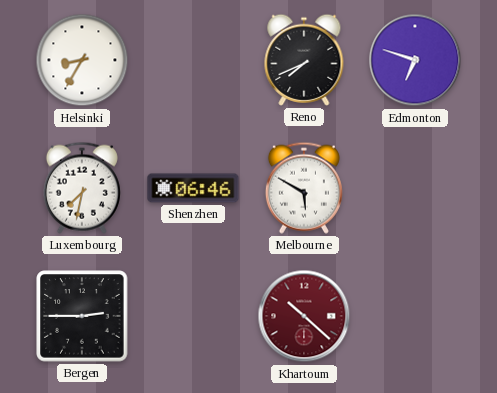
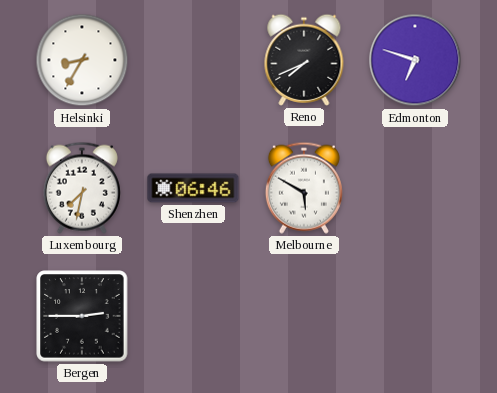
Khartoum: 10:22 -> none
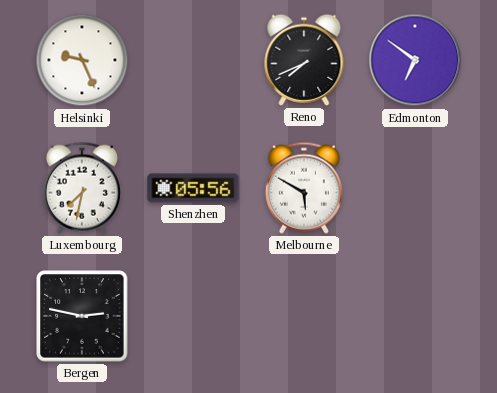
Helsinki: 8:35 -> 9:26
Edmonton: 6:48 -> 6:51
Shenzhen: 06:46 -> 05:56
Bergen: 2:45 -> 2:47
